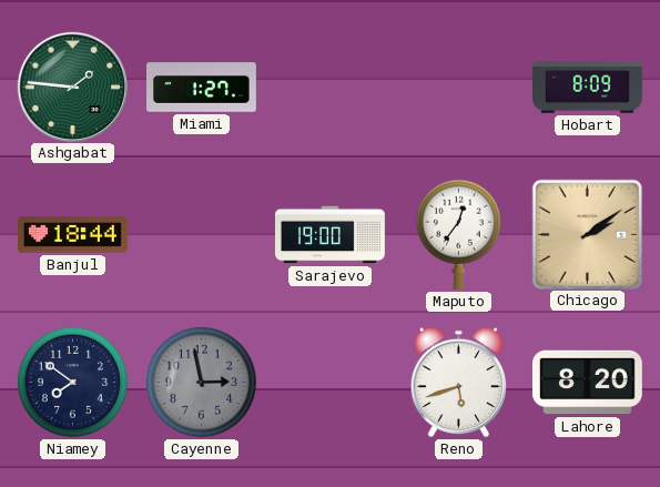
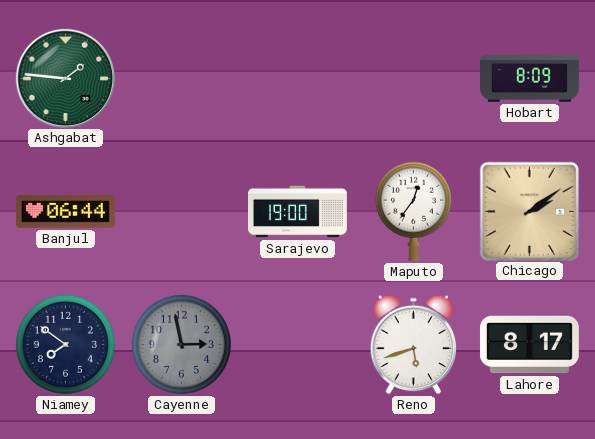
Miami: 1:27 -> none
Banjul: 18:44 -> 06:44
Lahore: 8:20 -> 8:17
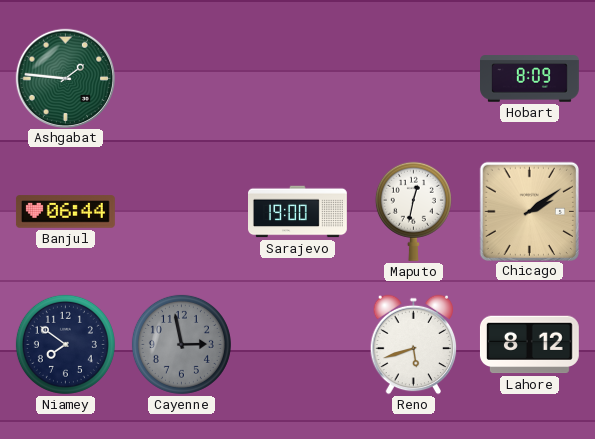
Maputo: 12:36 -> 12:32
Lahore: 8:17 -> 8:12
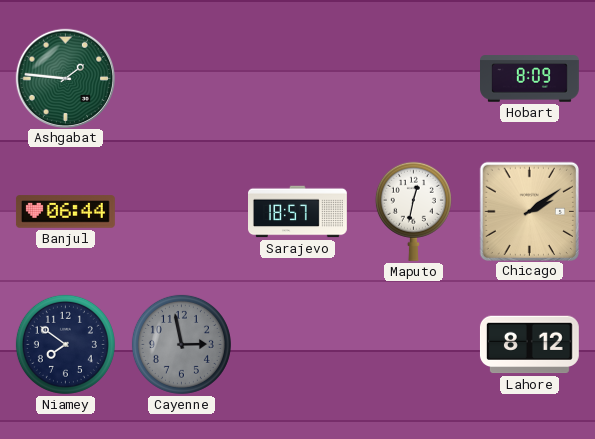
Sarajevo: 19:00 -> 18:57
Reno: 5:42 -> none
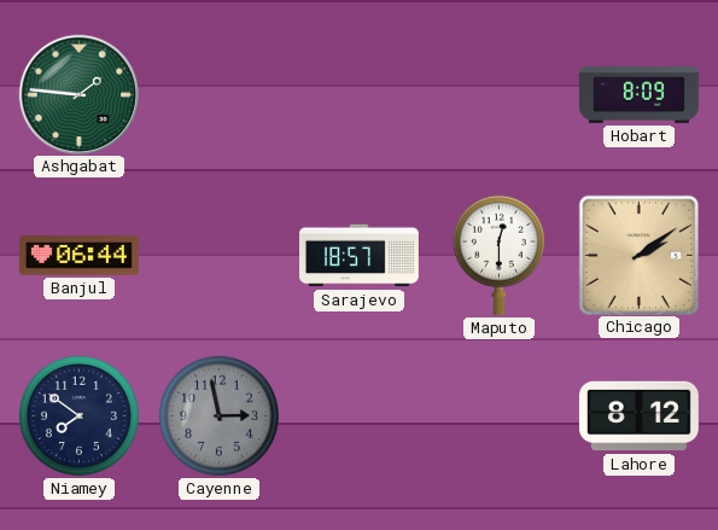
Maputo: 12:32 -> 12:30
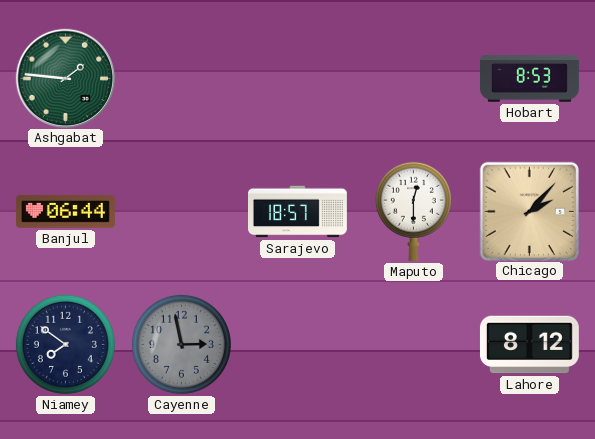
Hobart: 8:09 -> 8:53
Chicago: 2:09 -> 2:07
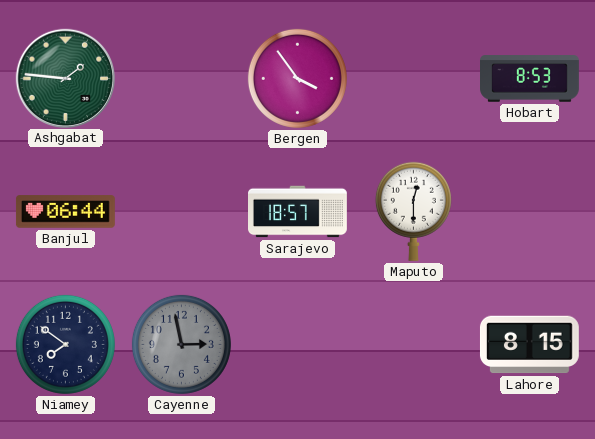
Bergen: none -> 3:54
Chicago: 2:07 -> none
Lahore: 8:12 -> 8:15
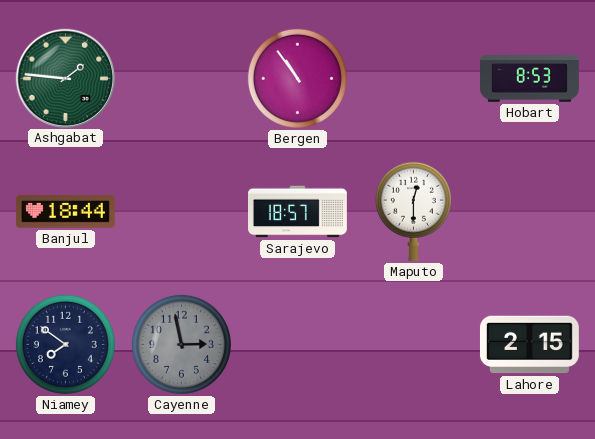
Bergen: 3:54 -> 10:54
Banjul: 06:44 -> 18:44
Lahore: 8:15 -> 2:15
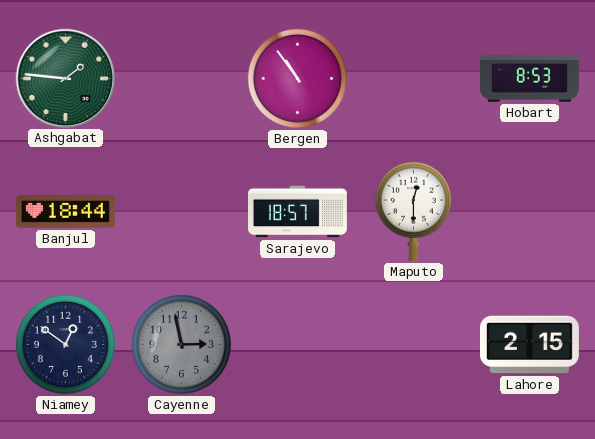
Niamey: 7:51 -> 12:51
